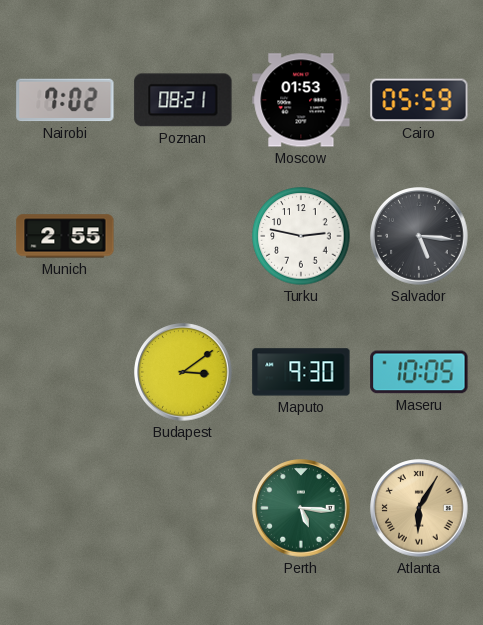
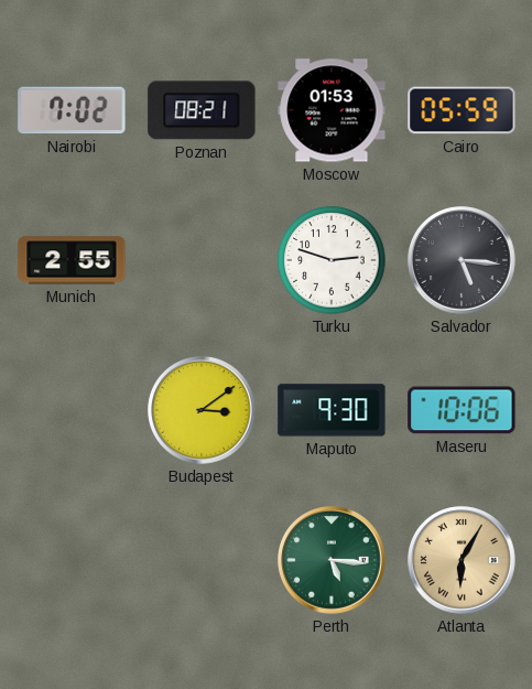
Turku: 2:47 -> 2:48
Maseru: 10:05 -> 10:06
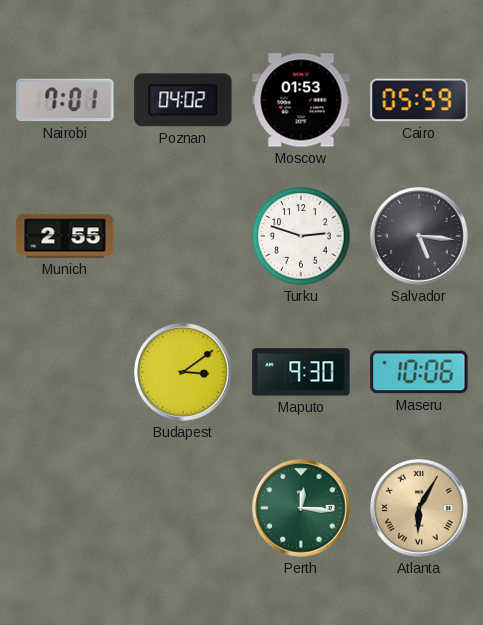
Nairobi: 7:02 -> 7:01
Poznan: 08:21 -> 04:02
Perth: 5:16 -> 12:16
